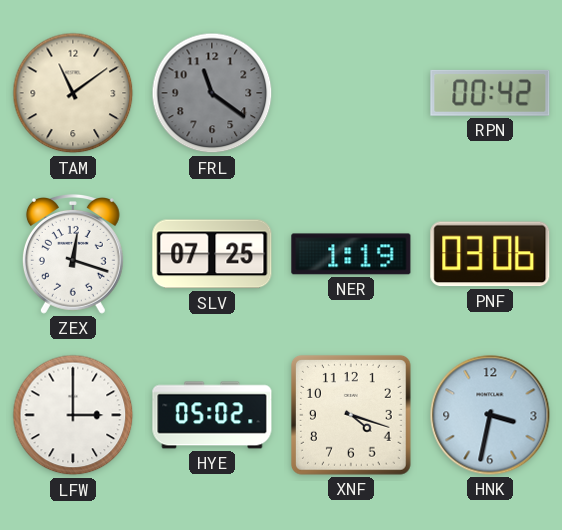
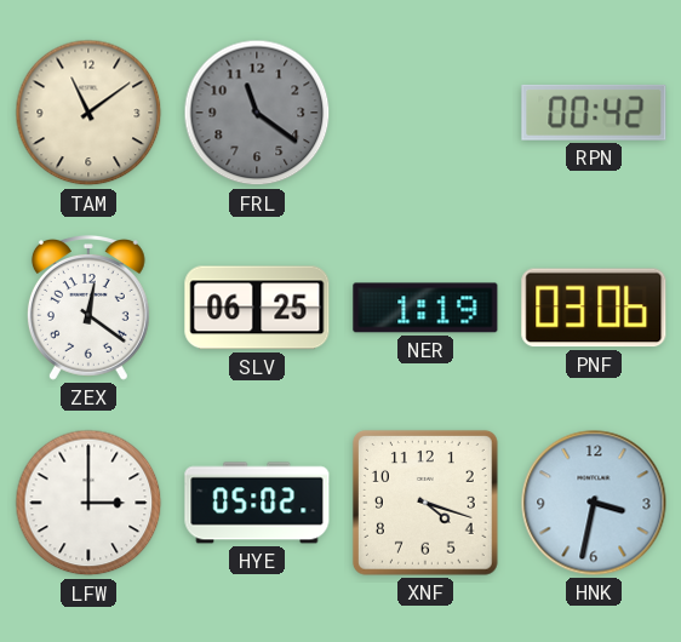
ZEX: 12:18 -> 12:21
SLV: 07:25 -> 06:25
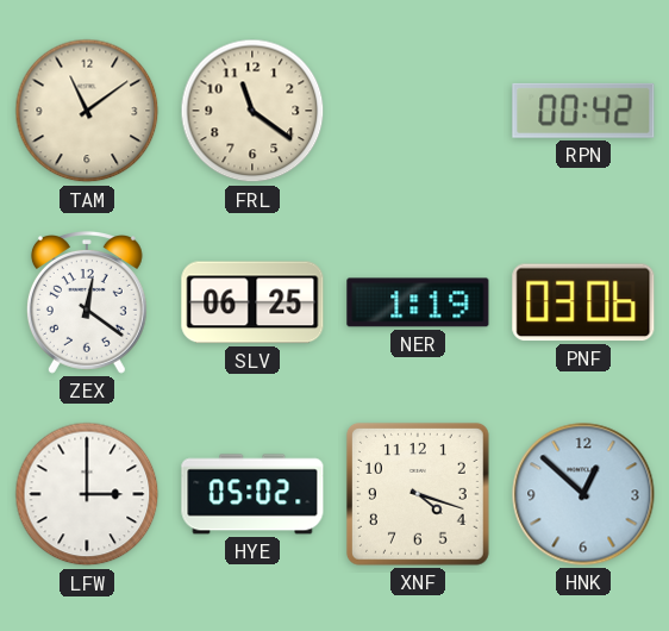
FRL dial: grey -> cream
HNK: 3:32 -> 12:52
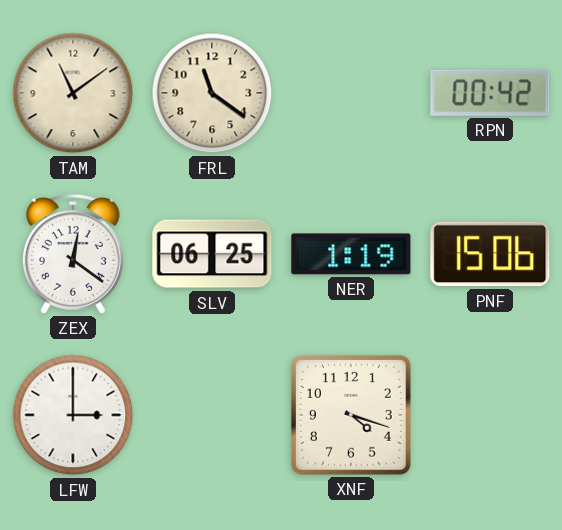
PNF: 03:06 -> 15:06
HYE: 05:02 -> none
HNK: 12:52 -> none
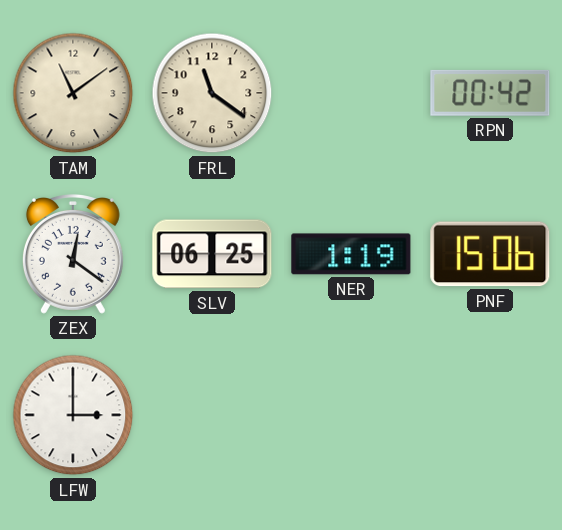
XNF: 4:18 -> none
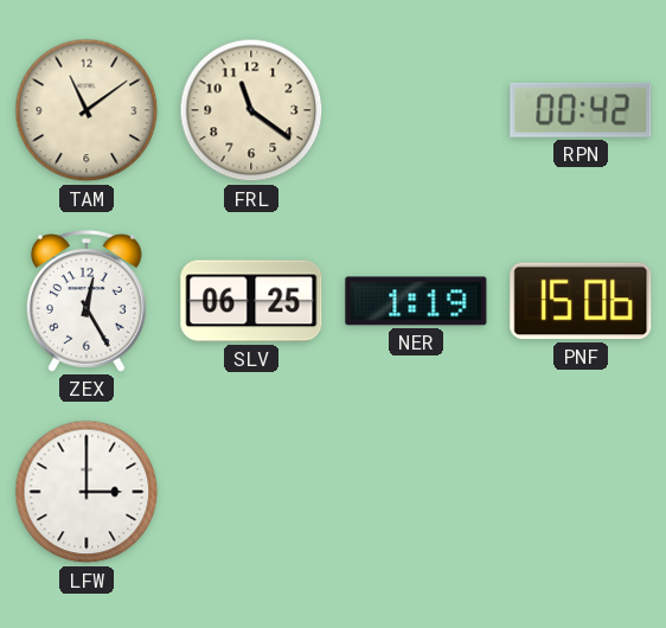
ZEX: 12:21 -> 12:25
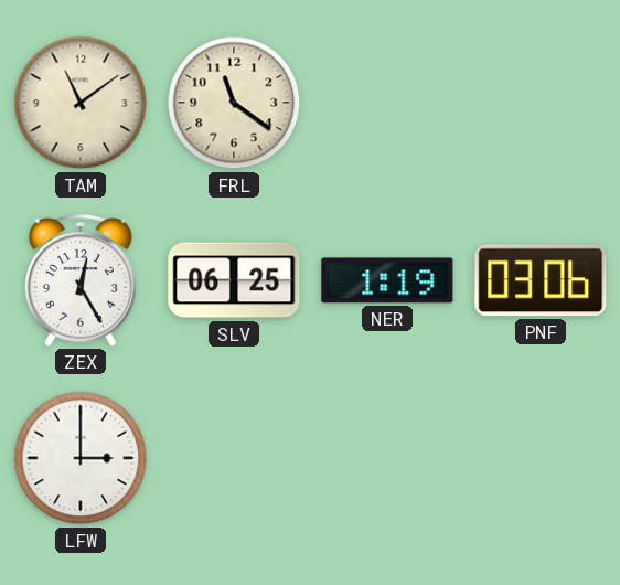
RPN: 00:42 -> none
PNF: 15:06 -> 03:06
